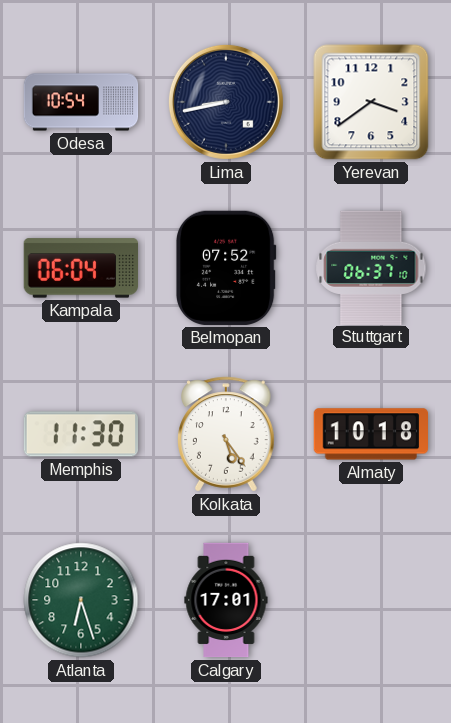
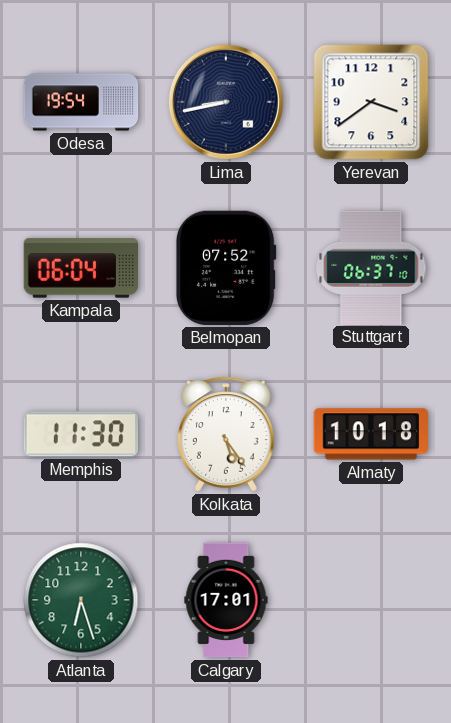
Odesa: 10:54 -> 19:54
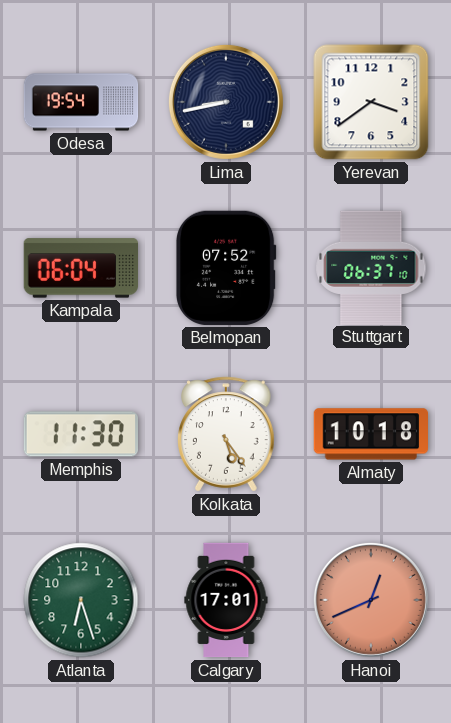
Hanoi: none -> 12:41
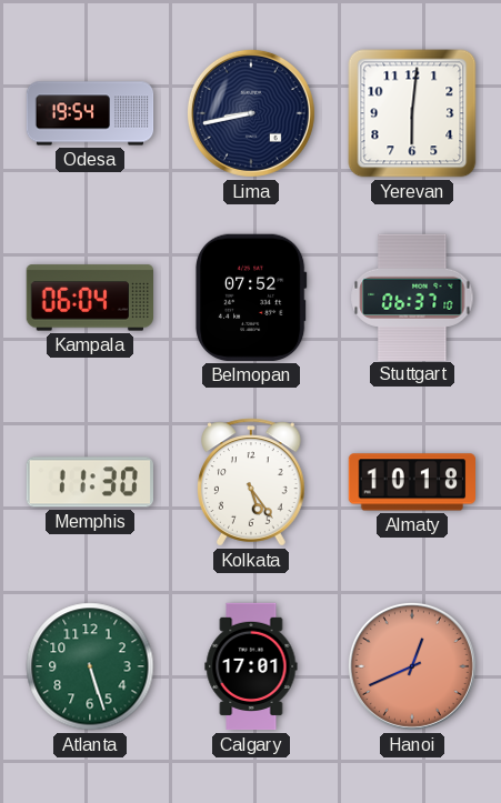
Yerevan: 3:39 -> 6:01
Atlanta: 6:27 -> 5:27
